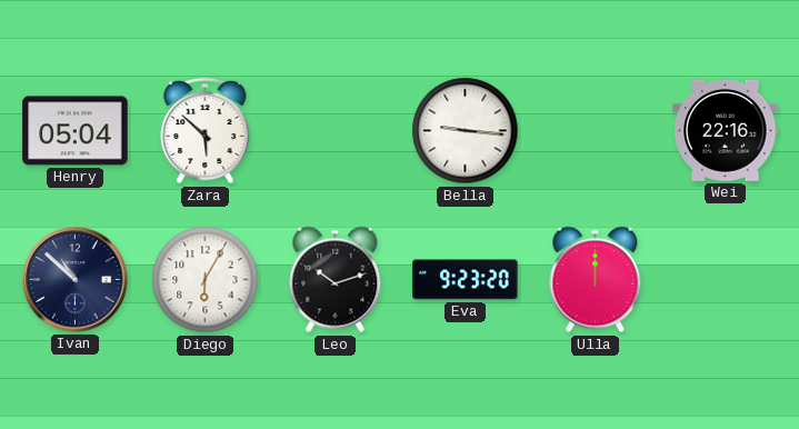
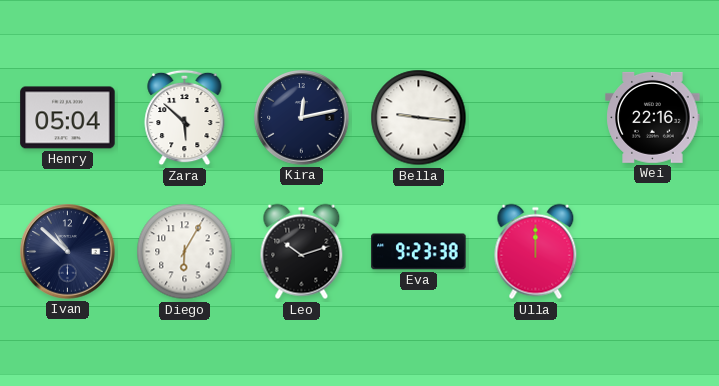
Kira: none -> 12:13
Eva: 9:23:20 -> 9:23:38
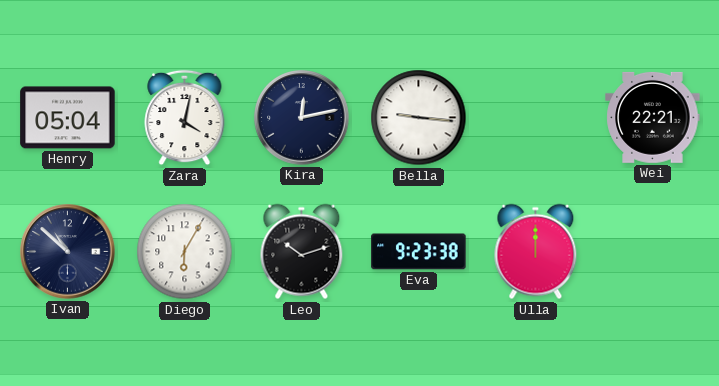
Zara: 5:52 -> 4:02
Wei: 22:16 -> 22:21
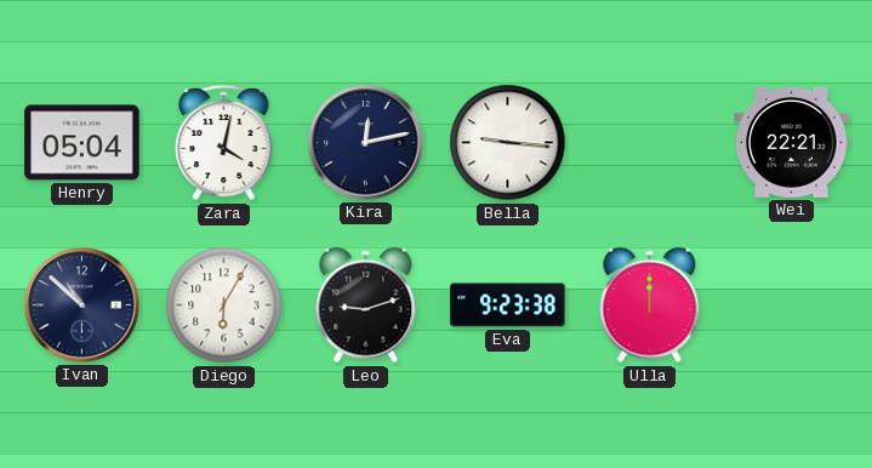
Leo: 10:12 -> 9:12
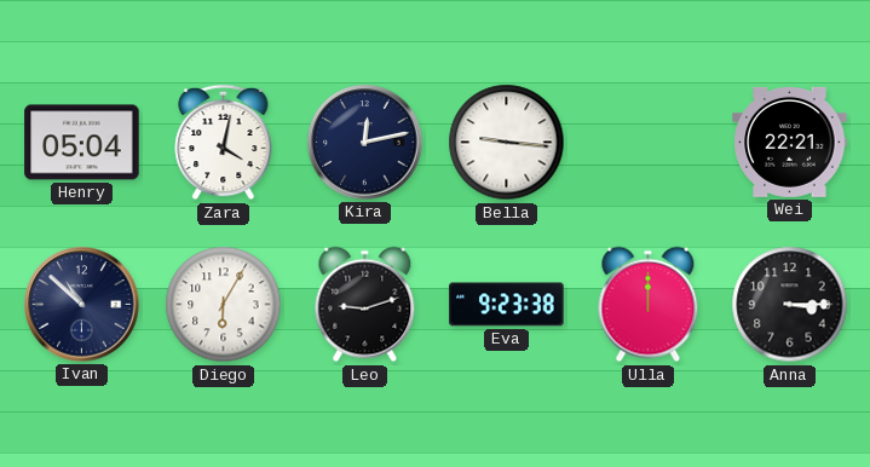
Anna: none -> 3:15
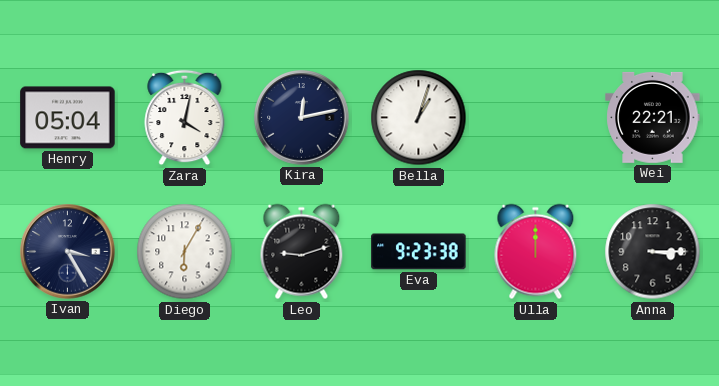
Bella: 9:16 -> 1:03
Ivan: 10:52 -> 3:25
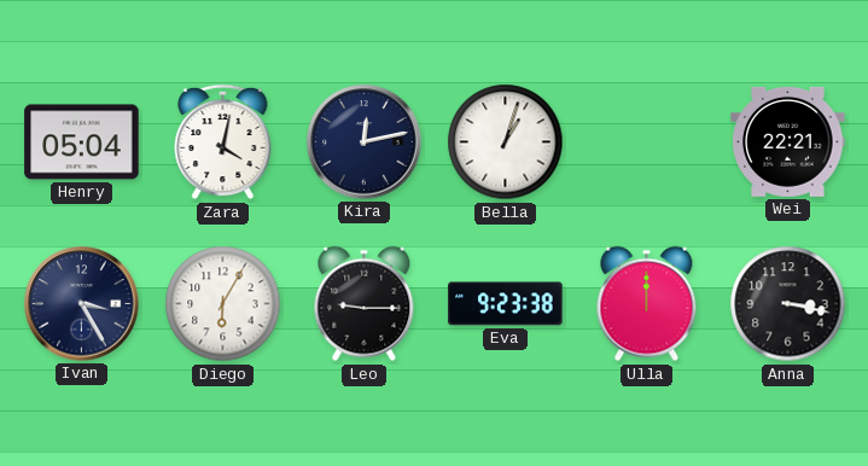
Leo: 9:12 -> 9:15
Anna: 3:15 -> 3:17
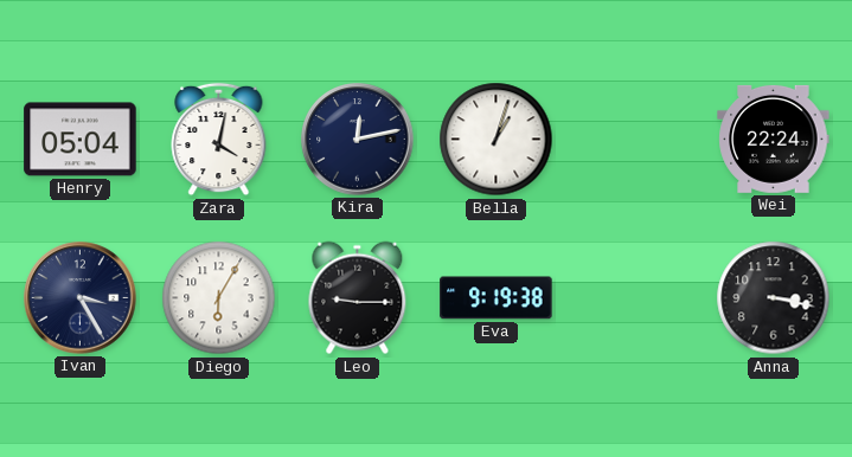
Wei: 22:21 -> 22:24
Eva: 9:23 -> 9:19
Ulla: 12:00 -> none
